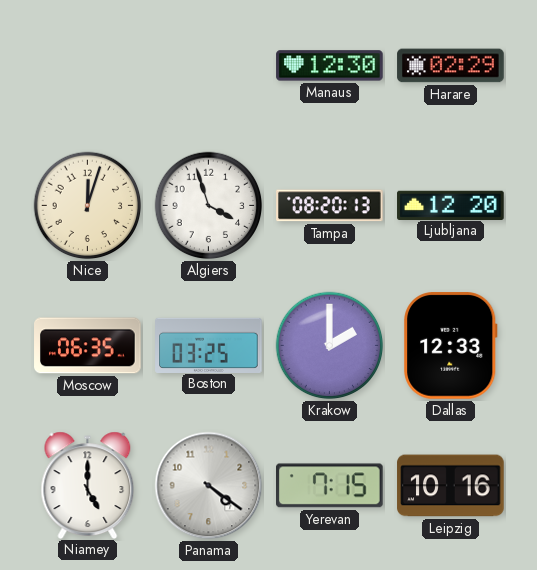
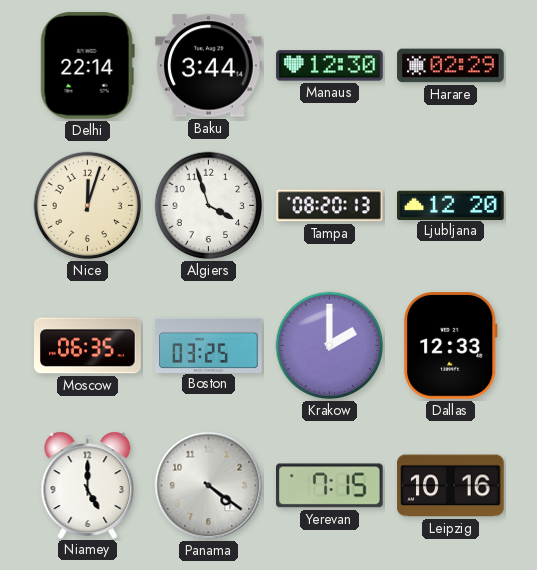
Delhi: none -> 22:14
Baku: none -> 3:44
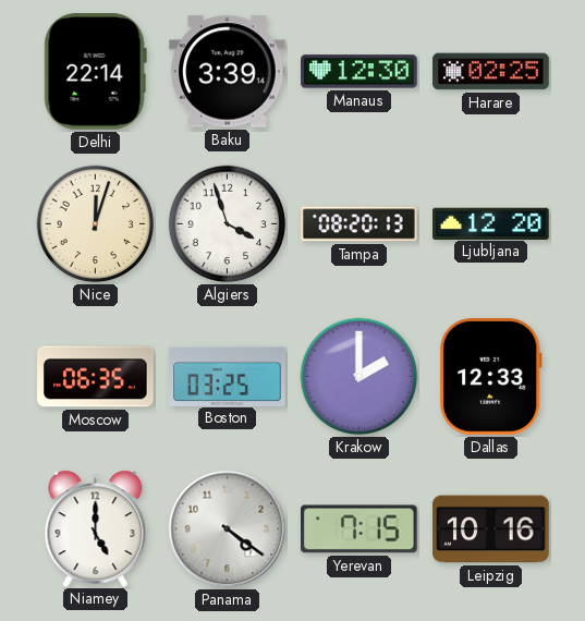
Baku: 3:44 -> 3:39
Harare: 02:29 -> 02:25
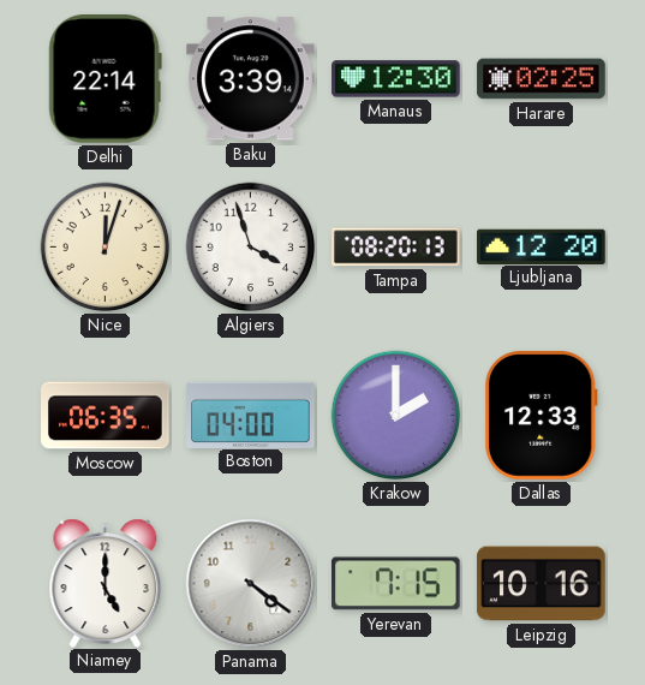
Boston: 03:25 -> 04:00
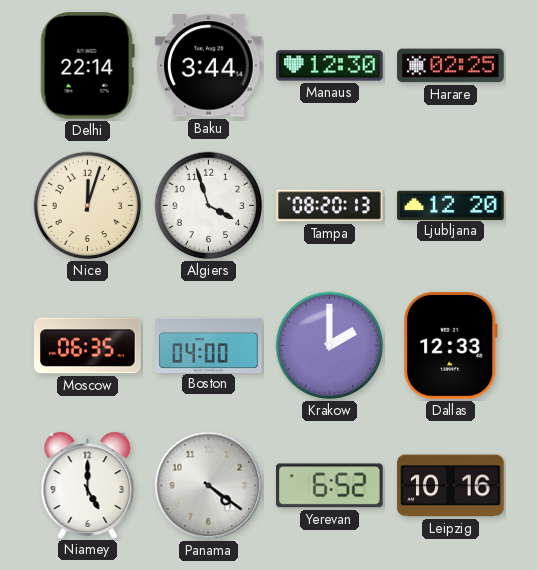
Baku: 3:39 -> 3:44
Yerevan: 7:15 -> 6:52
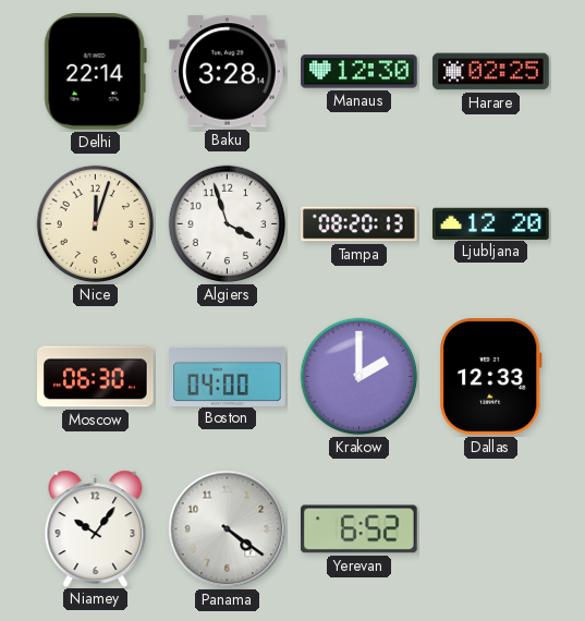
Baku: 3:44 -> 3:28
Moscow: 06:35 -> 06:30
Niamey: 5:00 -> 10:06
Leipzig: 10:16 -> none
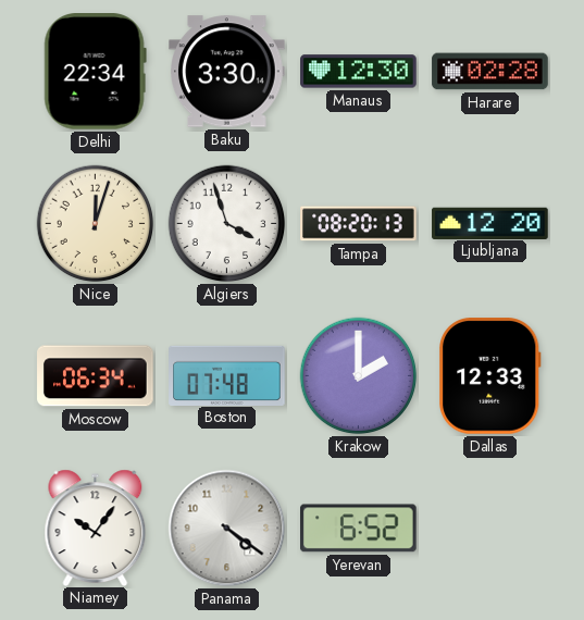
Delhi: 22:14 -> 22:34
Baku: 3:28 -> 3:30
Harare: 02:25 -> 02:28
Moscow: 06:30 -> 06:34
Boston: 04:00 -> 07:48
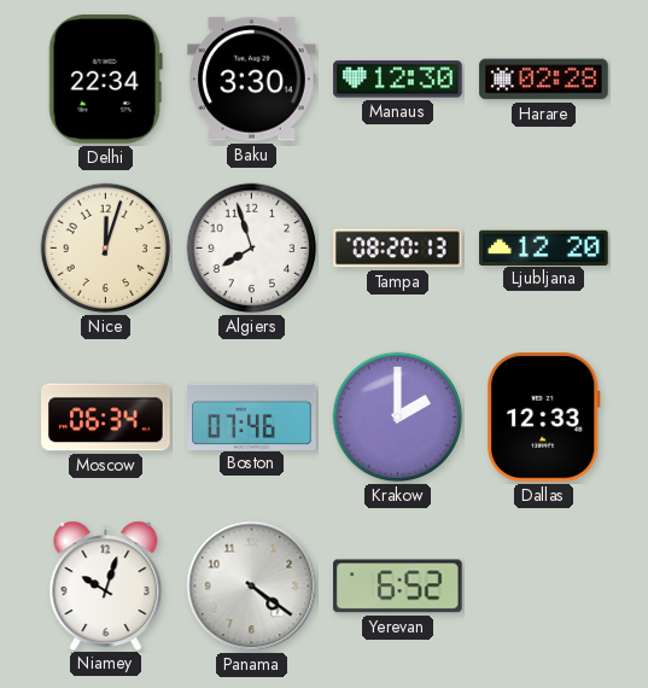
Algiers: 3:57 -> 7:57
Boston: 07:48 -> 07:46
Niamey: 10:06 -> 10:03
